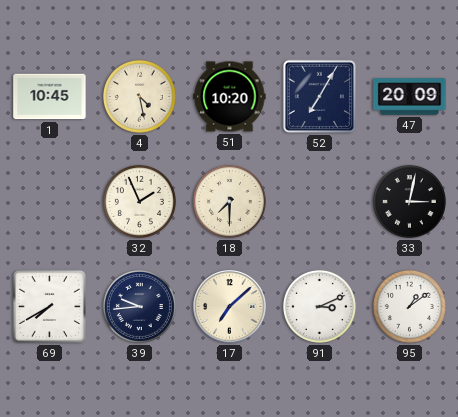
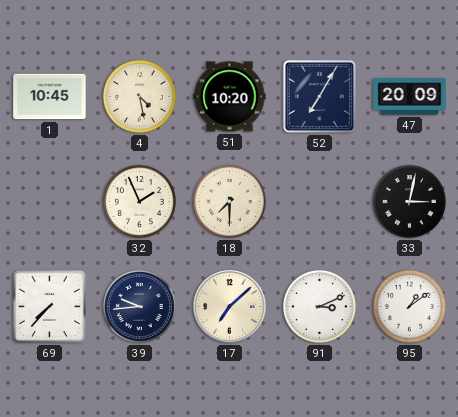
69: 7:40 -> 7:37
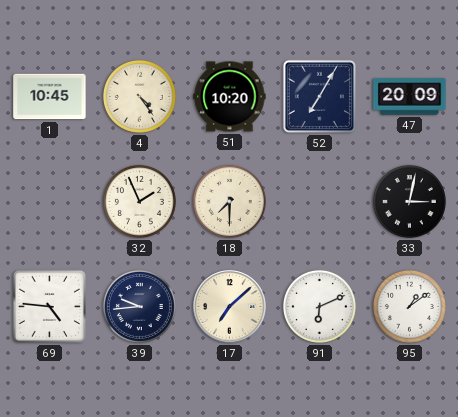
4: 4:28 -> 4:24
69: 7:37 -> 4:46
91: 3:11 -> 6:11
